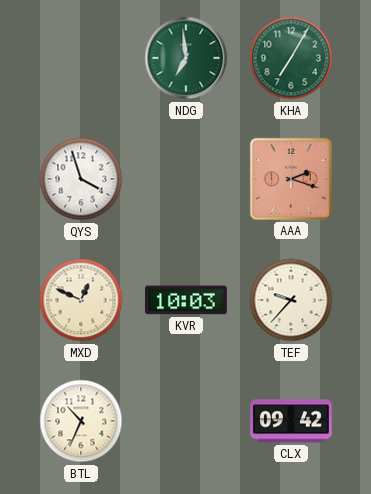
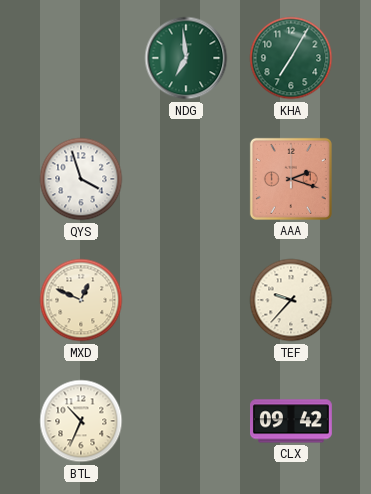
KVR: 10:03 -> none
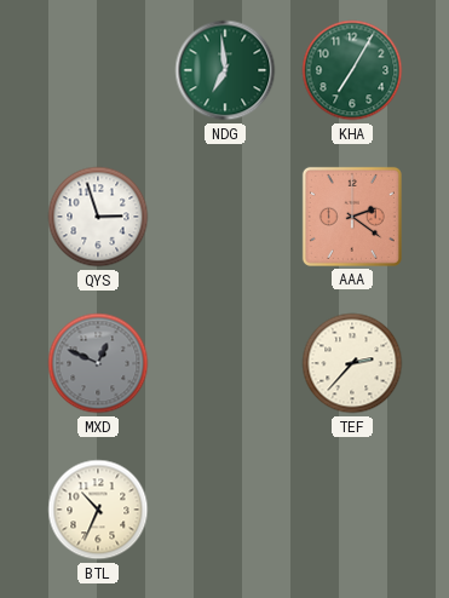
QYS: 3:57 -> 2:57
AAA: 2:18 -> 2:21
MXD dial: cream -> grey
TEF: 9:37 -> 2:37
CLX: 09:42 -> none
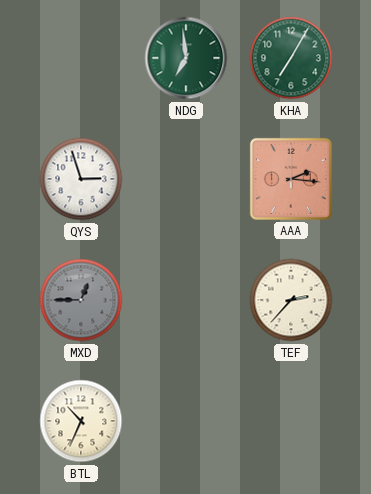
AAA: 2:21 -> 2:16
MXD: 12:49 -> 12:45
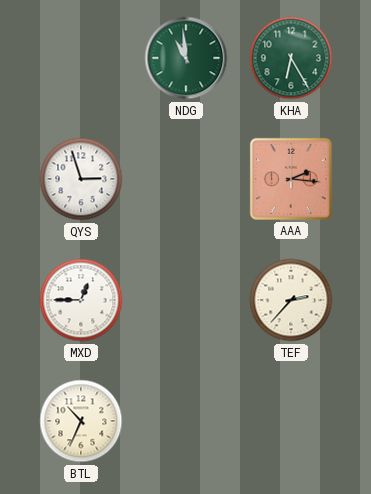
NDG: 6:59 -> 10:59
KHA: 7:05 -> 6:25
MXD dial: grey -> white
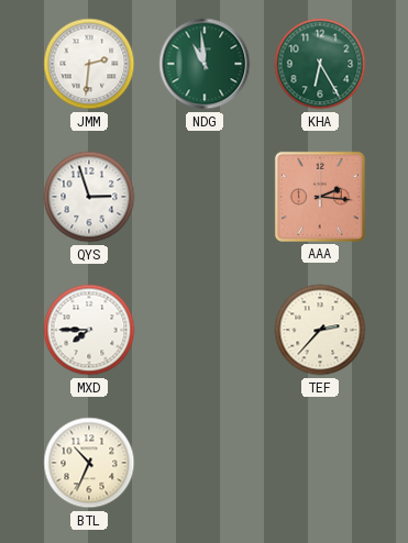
JMM: none -> 2:31
MXD: 12:45 -> 7:45
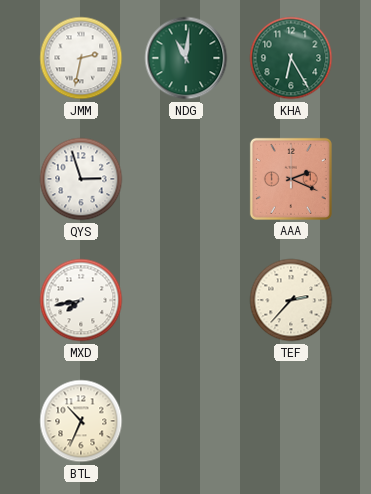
JMM: 2:31 -> 2:32
NDG: 10:59 -> 11:01
AAA: 2:16 -> 2:19
MXD: 7:45 -> 7:43
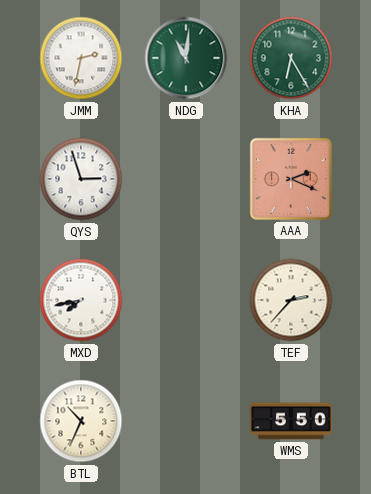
WMS: none -> 5:50
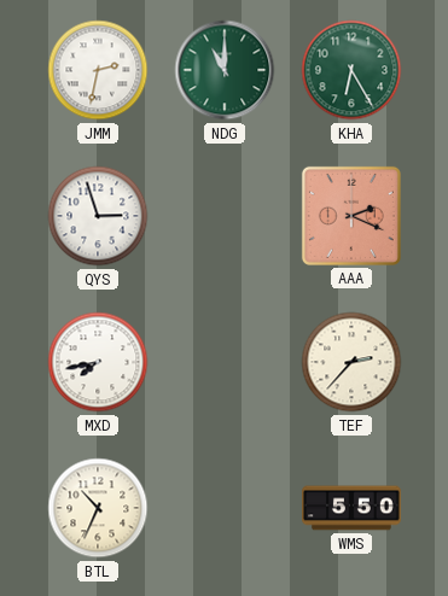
NDG: 11:01 -> 11:00
